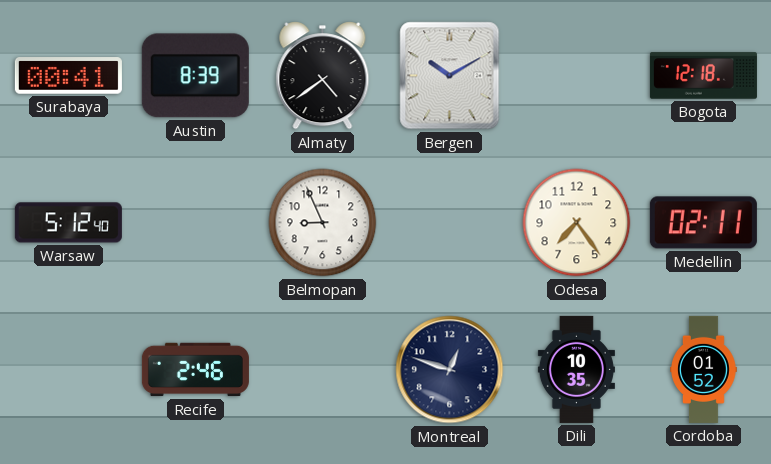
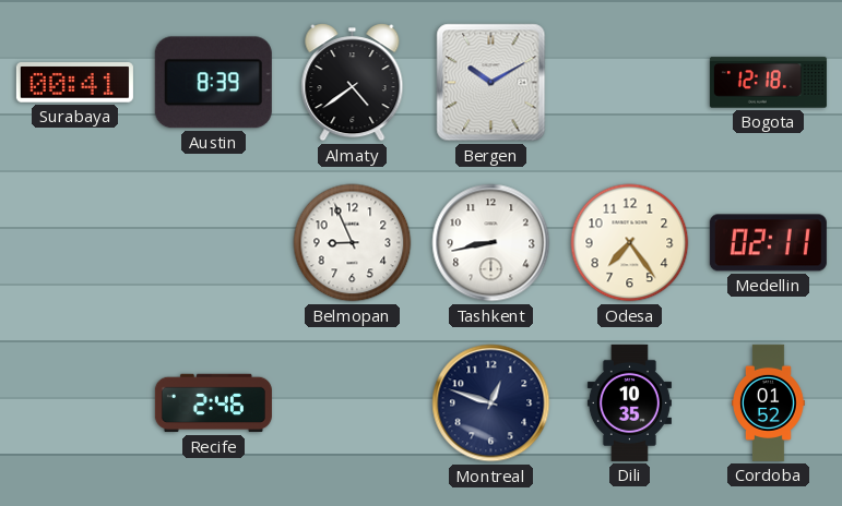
Warsaw: 5:12 -> none
Tashkent: none -> 8:43
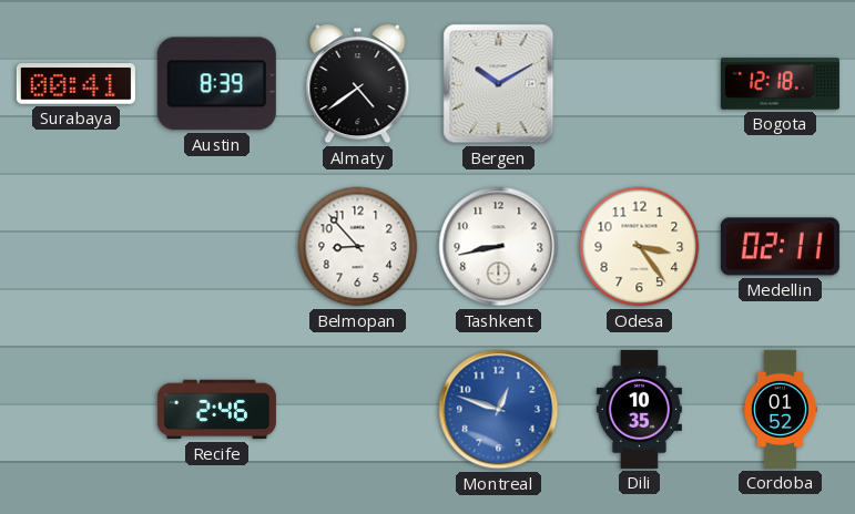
Belmopan: 8:56 -> 8:53
Odesa: 7:24 -> 3:24
Montreal dial: navy -> blue
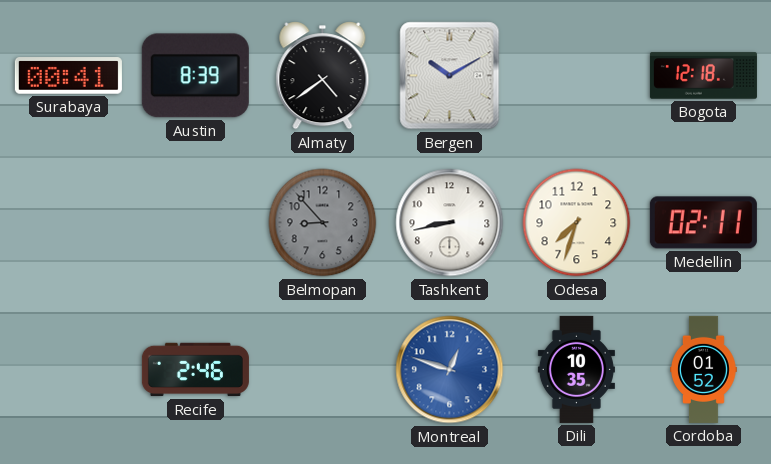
Belmopan dial: white -> grey
Odesa: 3:24 -> 7:33
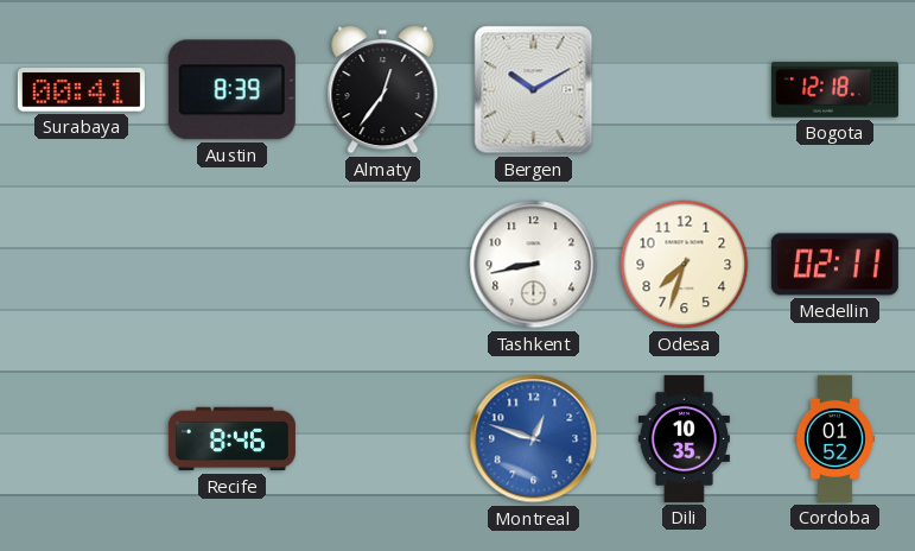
Almaty: 4:39 -> 12:36
Belmopan: 8:53 -> none
Recife: 2:46 -> 8:46
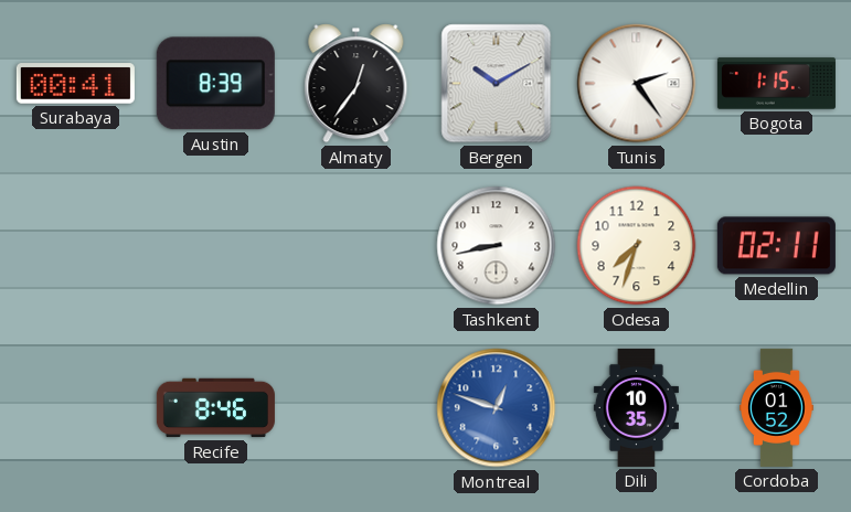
Tunis: none -> 2:24
Bogota: 12:18 -> 1:15
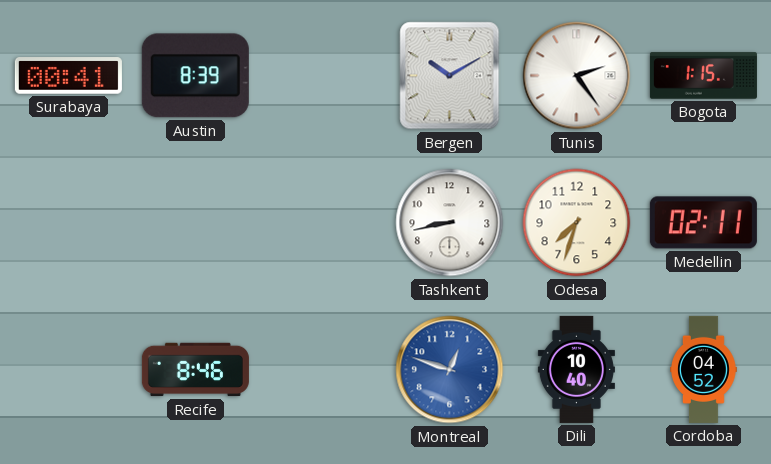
Almaty: 12:36 -> none
Dili: 10:35 -> 10:40
Cordoba: 01:52 -> 04:52
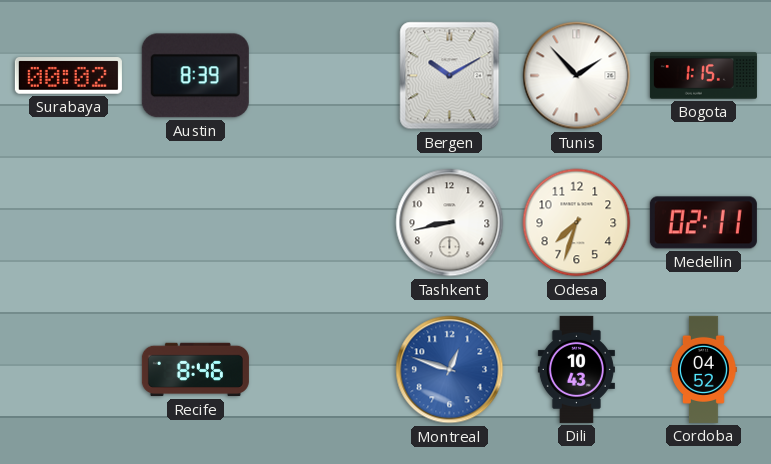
Surabaya: 00:41 -> 00:02
Tunis: 2:24 -> 1:53
Dili: 10:40 -> 10:43
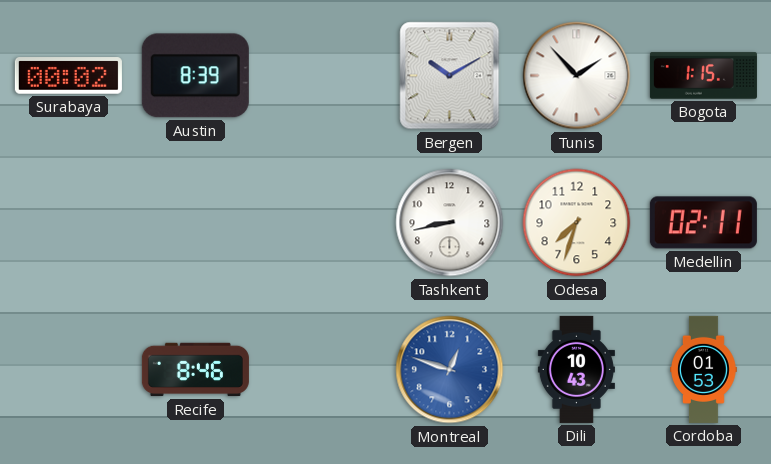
Cordoba: 04:52 -> 01:53
